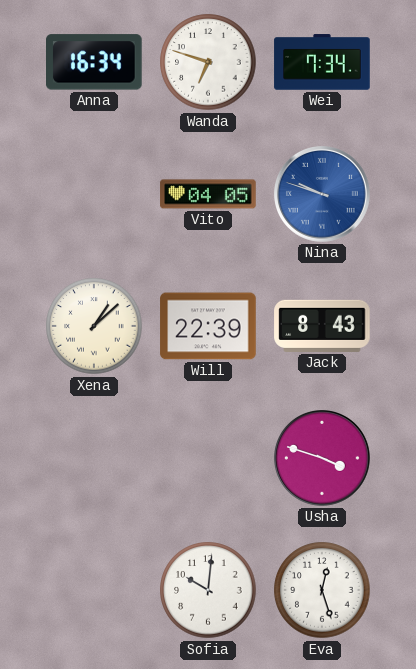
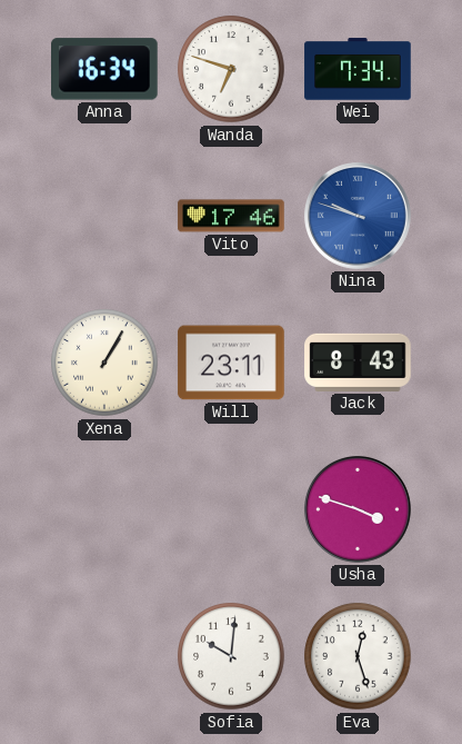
Vito: 04:05 -> 17:46
Xena: 1:08 -> 1:05
Will: 22:39 -> 23:11
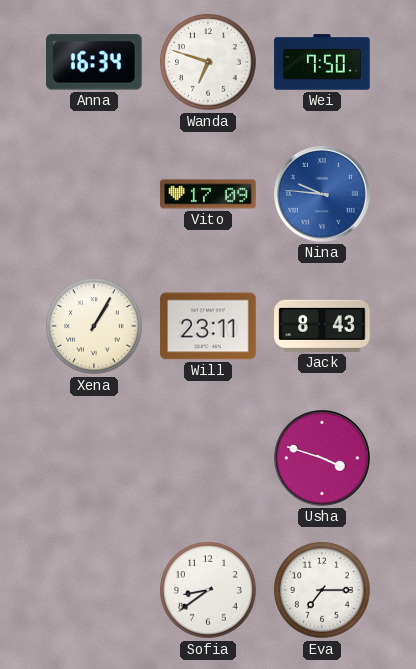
Wei: 7:34 -> 7:50
Vito: 17:46 -> 17:09
Nina: 9:48 -> 9:46
Sofia: 10:01 -> 8:39
Eva: 12:27 -> 7:15
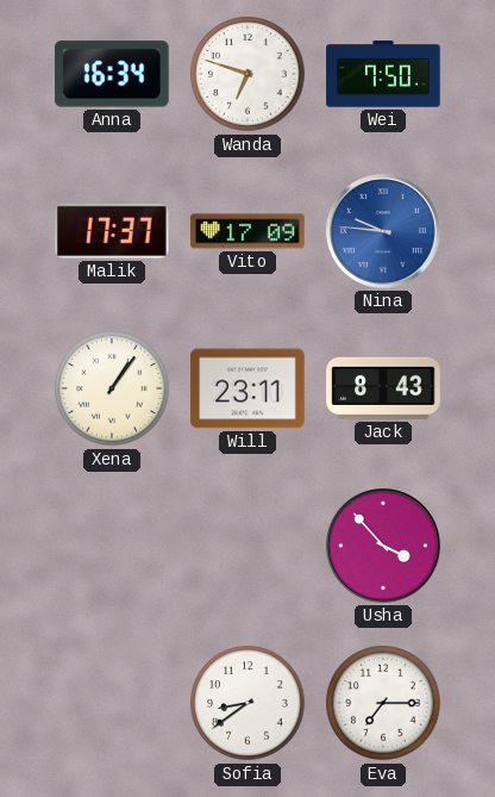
Malik: none -> 17:37
Xena: 1:05 -> 1:06
Usha: 3:48 -> 3:53
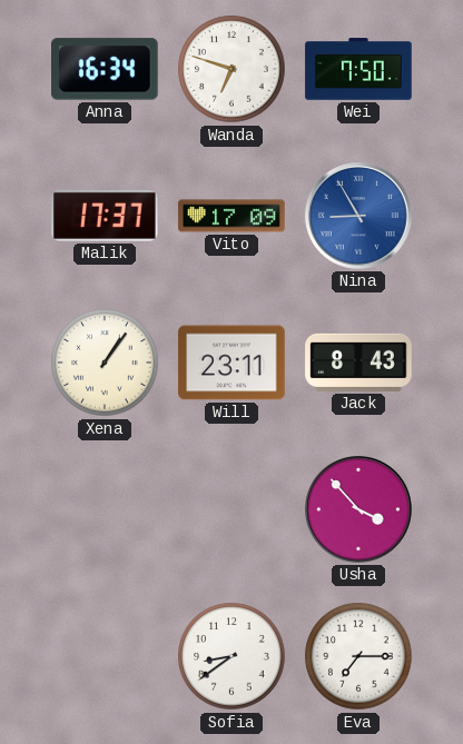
Nina: 9:46 -> 8:55
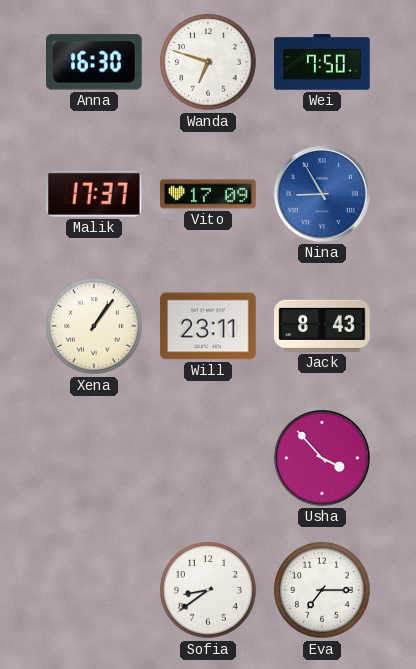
Anna: 16:34 -> 16:30
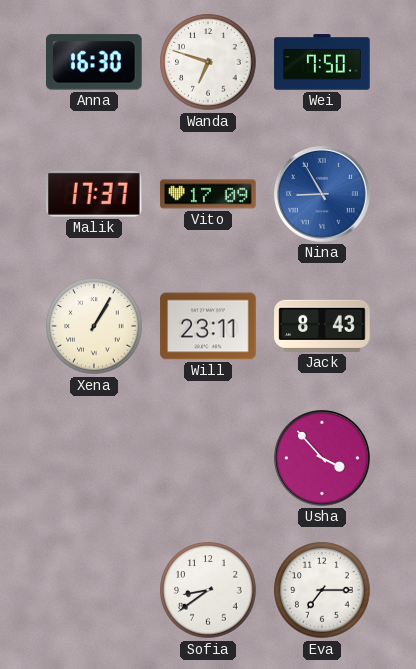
Xena: 1:06 -> 1:05
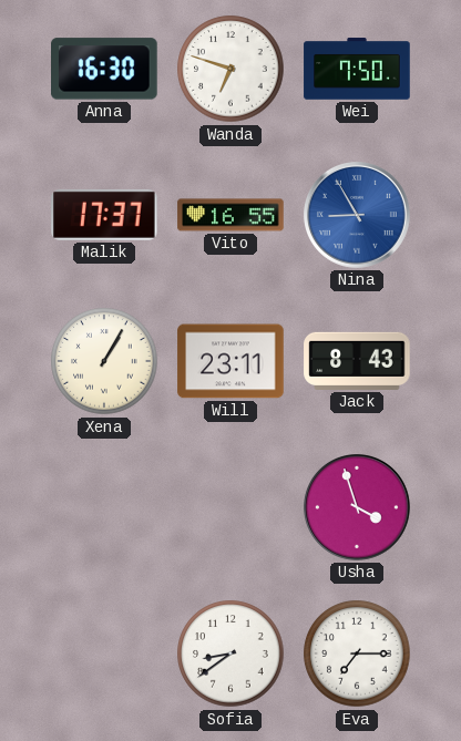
Vito: 17:09 -> 16:55
Usha: 3:53 -> 3:57
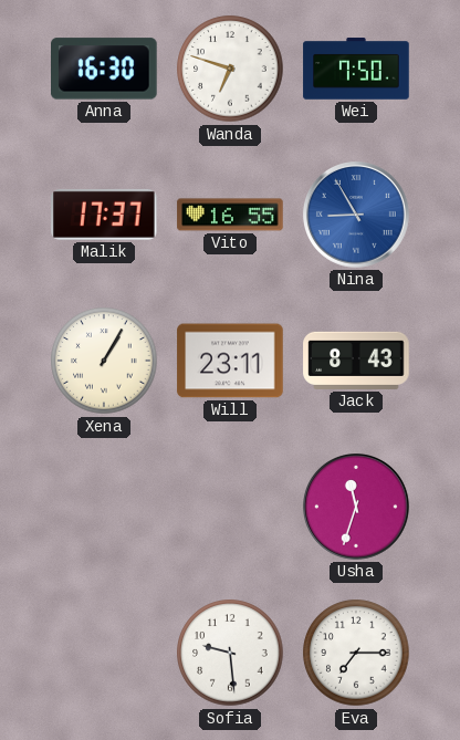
Usha: 3:57 -> 11:33
Sofia: 8:39 -> 9:29
